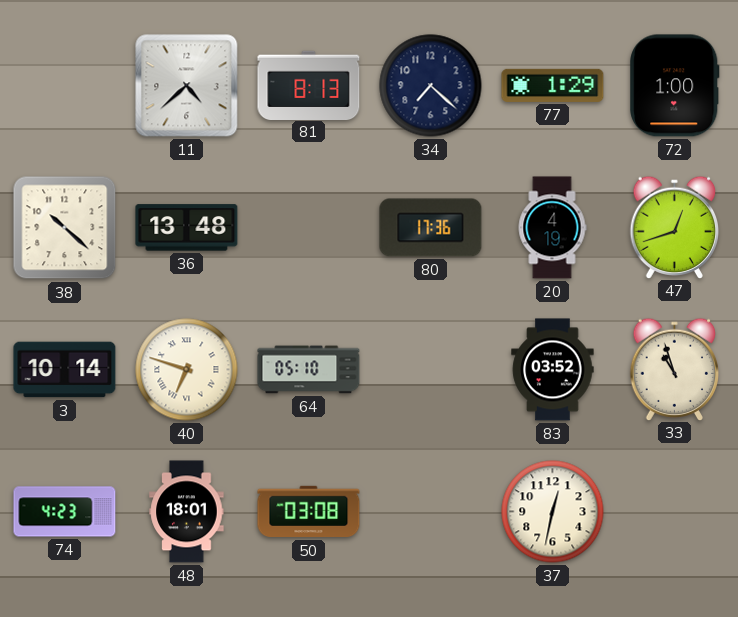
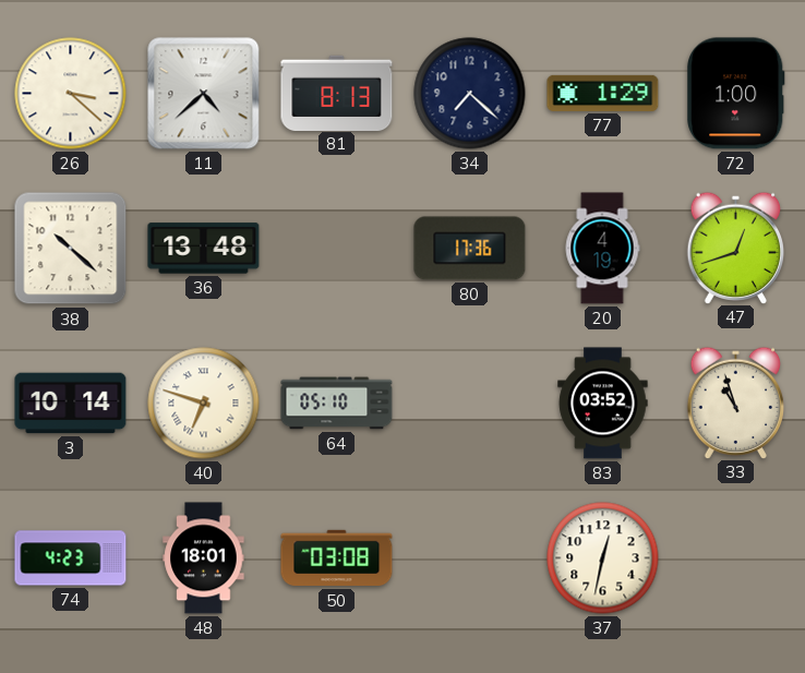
26: none -> 3:22
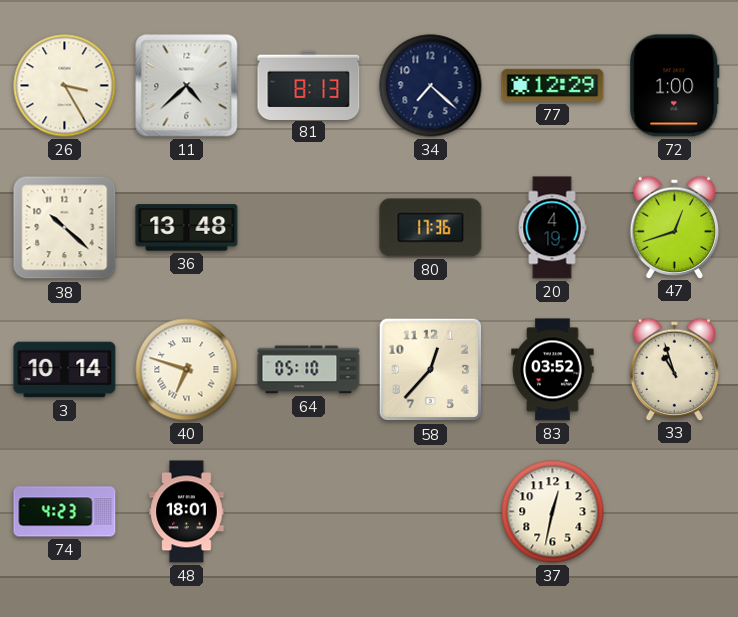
26: 3:22 -> 3:25
77: 1:29 -> 12:29
58: none -> 12:37
50: 03:08 -> none
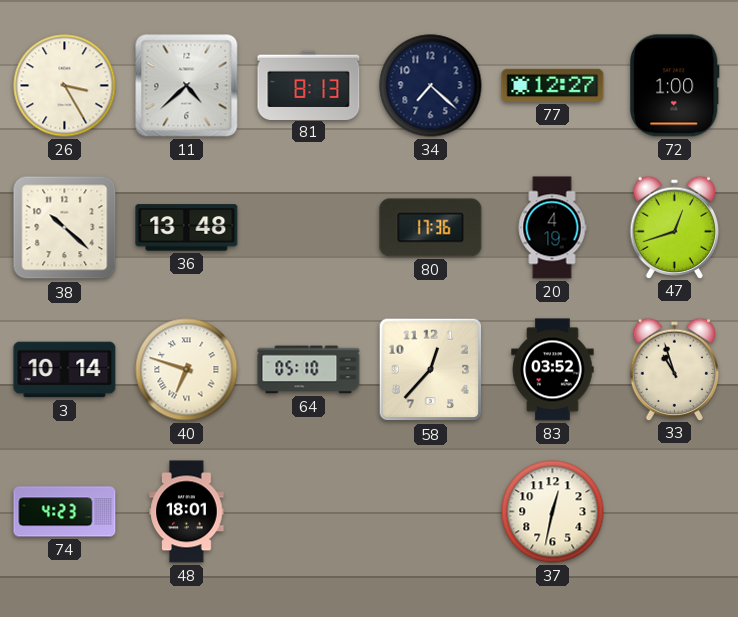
77: 12:29 -> 12:27
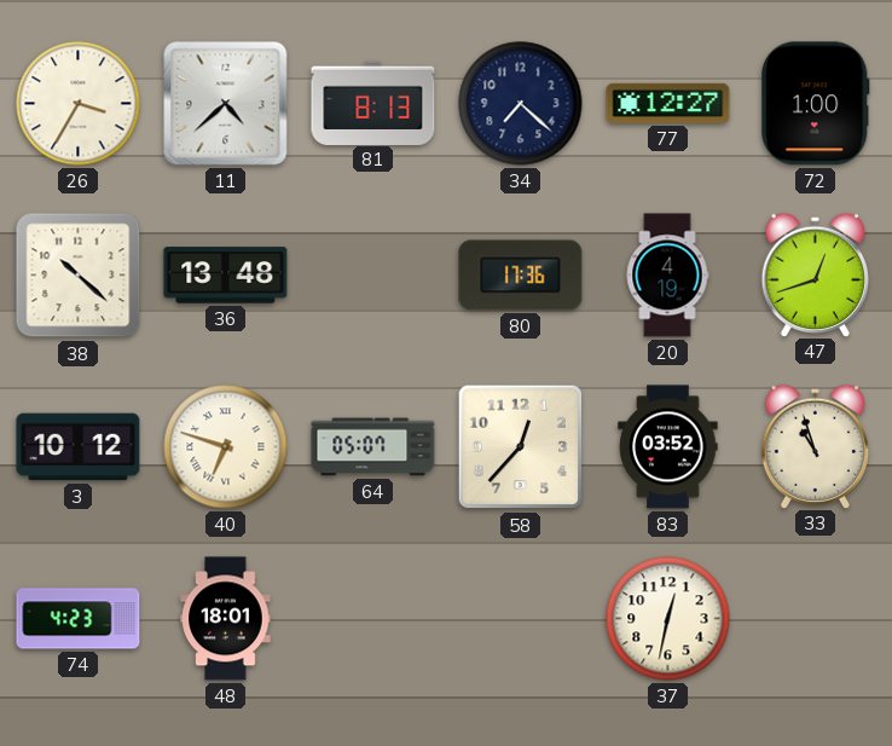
26: 3:25 -> 3:35
3: 10:14 -> 10:12
64: 05:10 -> 05:07
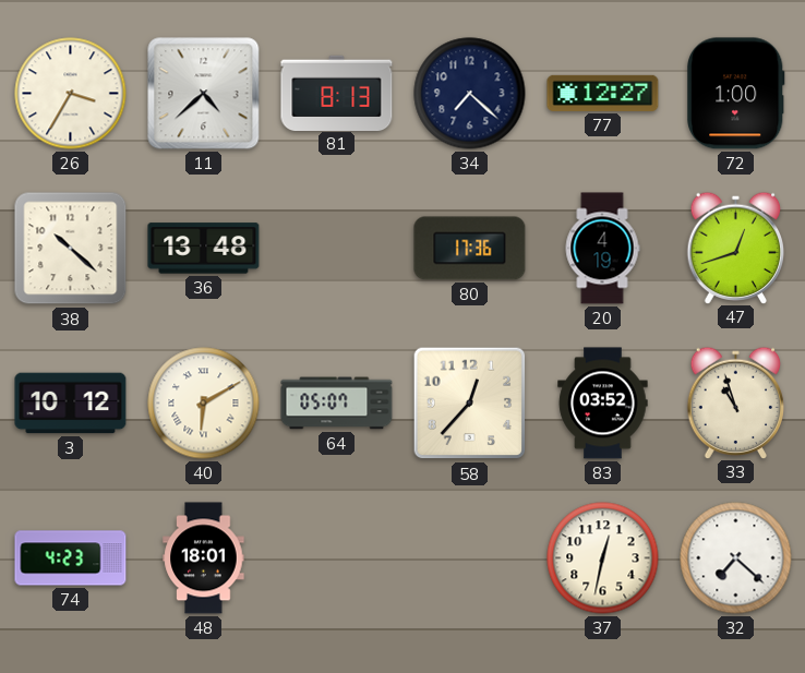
40: 6:48 -> 6:10
32: none -> 7:22
